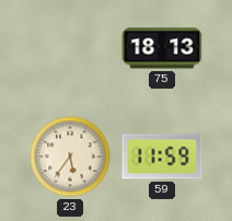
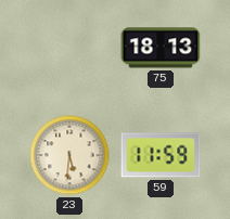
23: 5:36 -> 5:31
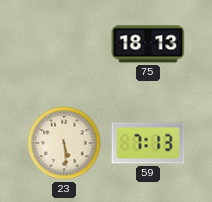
23: 5:31 -> 5:29
59: 11:59 -> 7:13
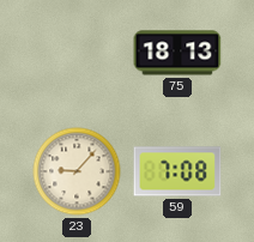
23: 5:29 -> 9:07
59: 7:13 -> 7:08
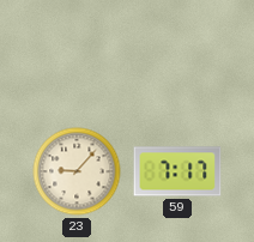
75: 18:13 -> none
59: 7:08 -> 7:17
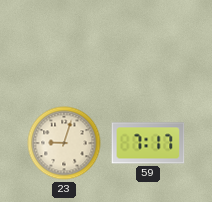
23: 9:07 -> 9:03
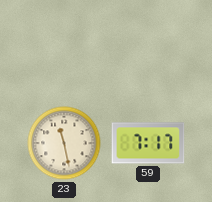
23: 9:03 -> 11:28
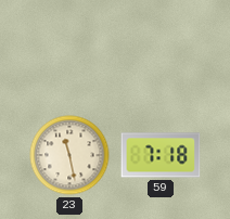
59: 7:17 -> 7:18
